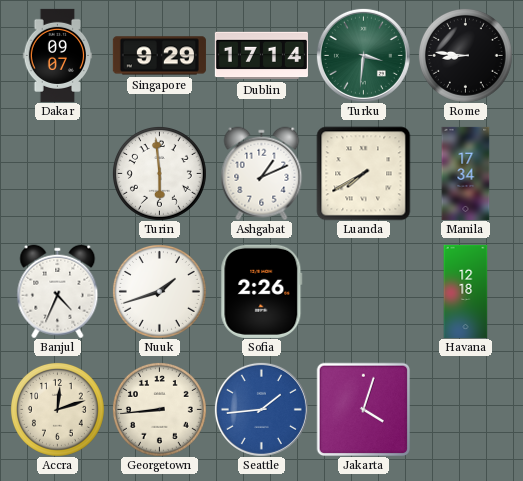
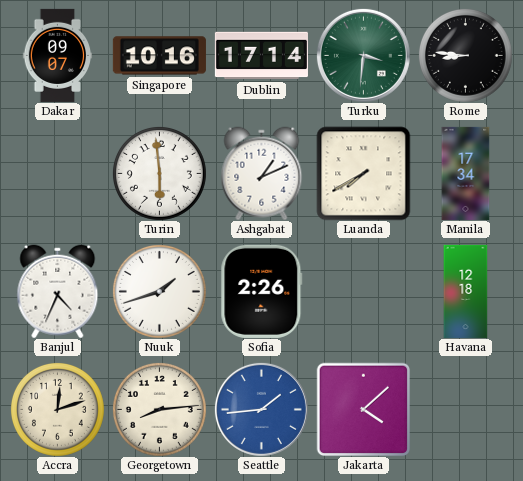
Singapore: 9:29 -> 10:16
Georgetown: 8:44 -> 8:14
Jakarta: 4:03 -> 4:08
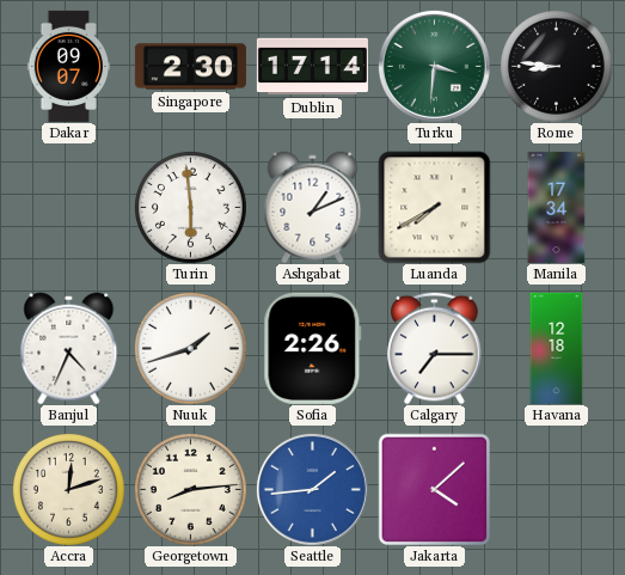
Singapore: 10:16 -> 2:30
Calgary: none -> 7:15
